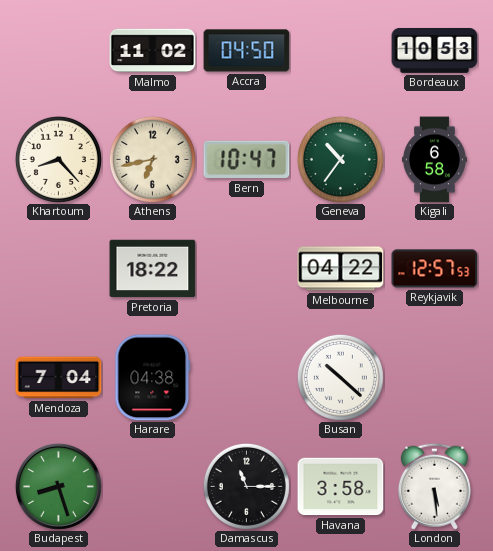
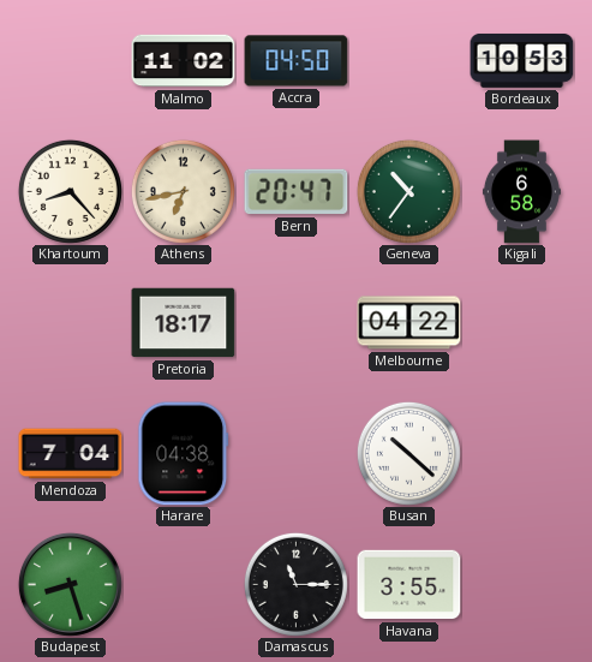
Bern: 10:47 -> 20:47
Pretoria: 18:22 -> 18:17
Reykjavik: 12:57 -> none
Havana: 3:58 -> 3:55
London: 5:29 -> none
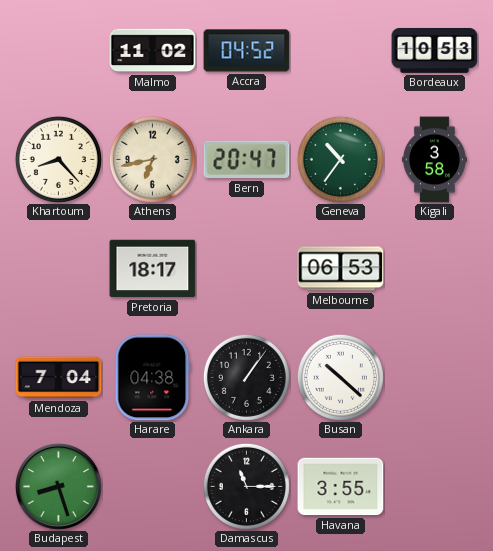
Accra: 04:50 -> 04:52
Kigali: 6:58 -> 3:58
Melbourne: 04:22 -> 06:53
Ankara: none -> 1:06
